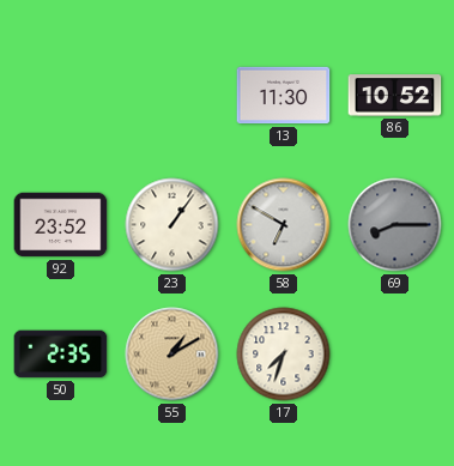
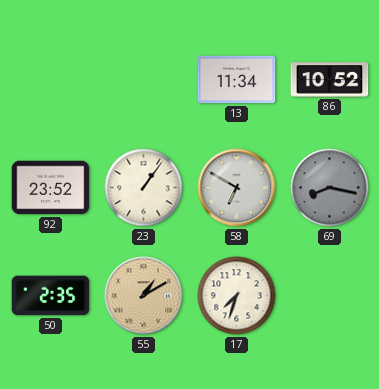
13: 11:30 -> 11:34
69: 8:15 -> 8:17
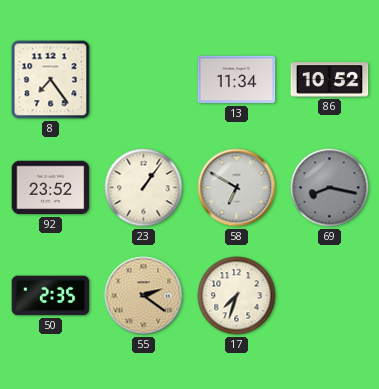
8: none -> 7:24
55: 1:10 -> 2:21
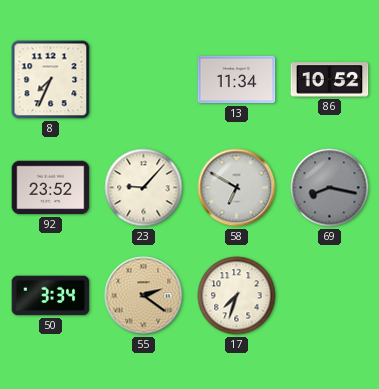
8: 7:24 -> 7:34
23: 1:06 -> 9:07
50: 2:35 -> 3:34
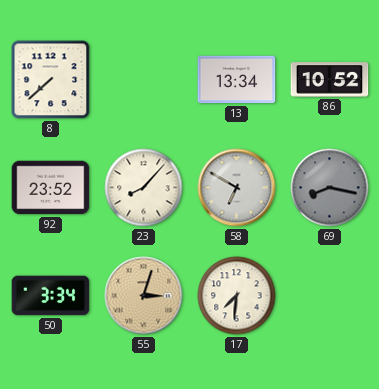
8: 7:34 -> 7:38
13: 11:34 -> 13:34
23: 9:07 -> 8:07
55: 2:21 -> 3:03
17: 7:33 -> 7:31
